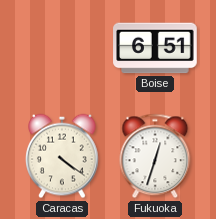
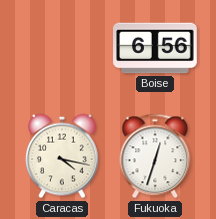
Boise: 6:51 -> 6:56
Caracas: 4:21 -> 4:17
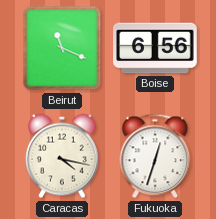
Beirut: none -> 11:19
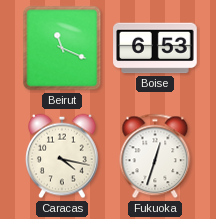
Boise: 6:56 -> 6:53
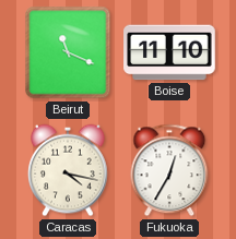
Boise: 6:53 -> 11:10
Fukuoka: 12:33 -> 12:35
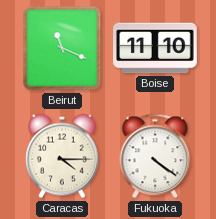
Caracas: 4:17 -> 4:15
Fukuoka: 12:35 -> 4:21
